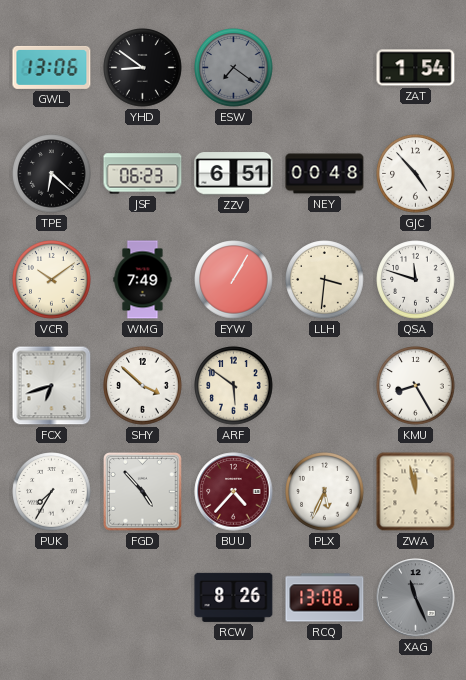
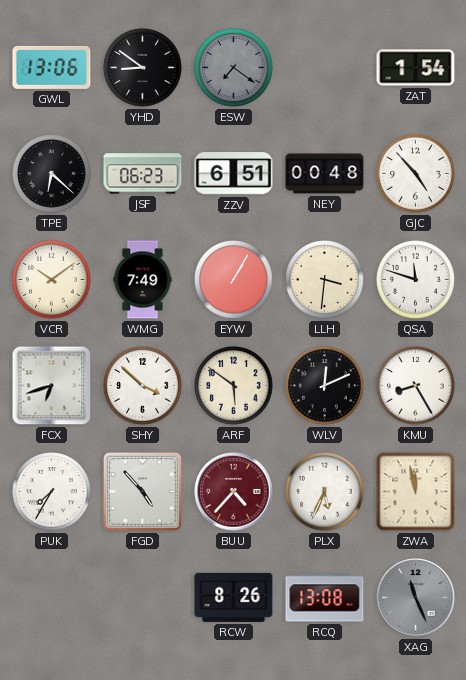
WLV: none -> 12:11
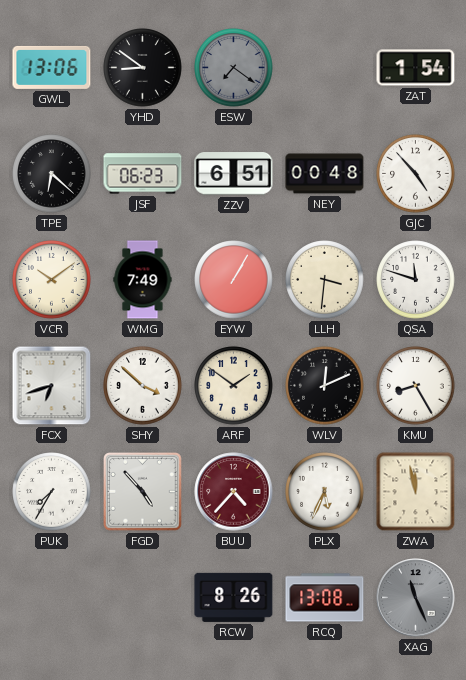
ARF: 5:51 -> 1:51
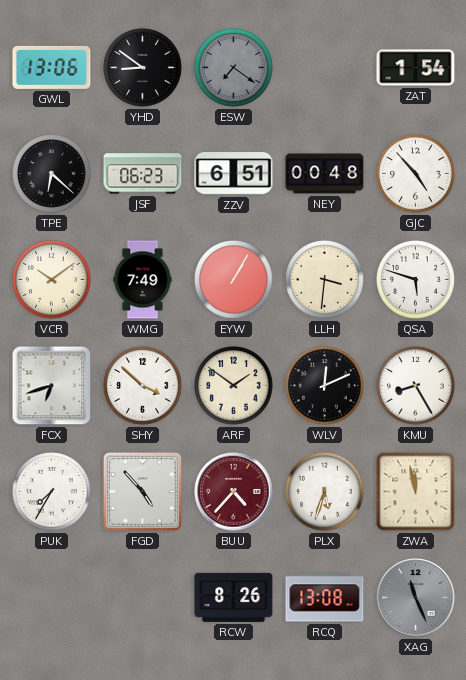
QSA: 11:48 -> 5:48
PLX: 5:34 -> 5:33
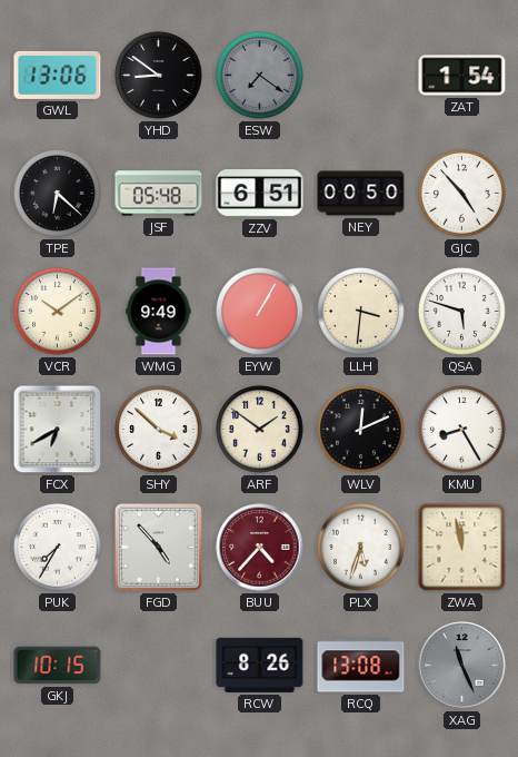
JSF: 06:23 -> 05:48
NEY: 00:48 -> 00:50
WMG: 7:49 -> 9:49
FCX: 6:42 -> 6:40
GKJ: none -> 10:15
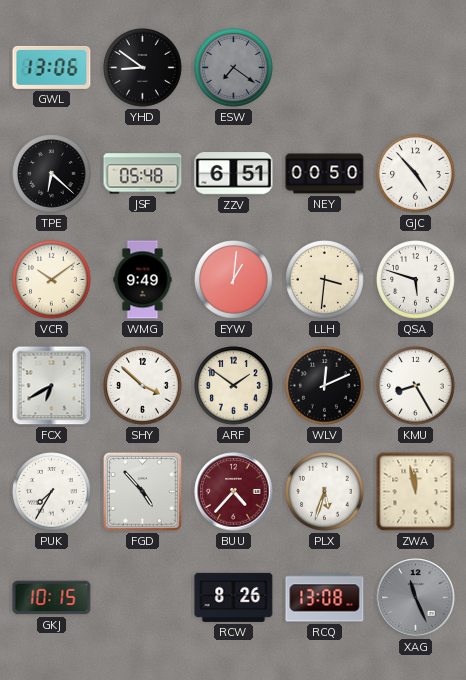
ZAT: 1:54 -> none
EYW: 1:05 -> 1:01
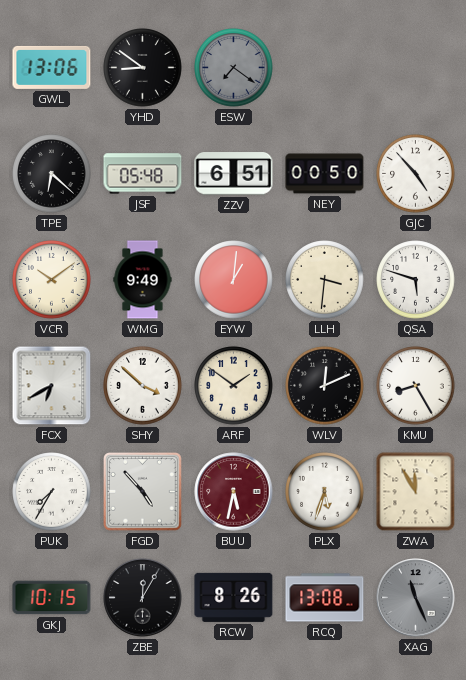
BUU: 4:37 -> 5:32
ZWA: 11:58 -> 11:55
ZBE: none -> 12:05
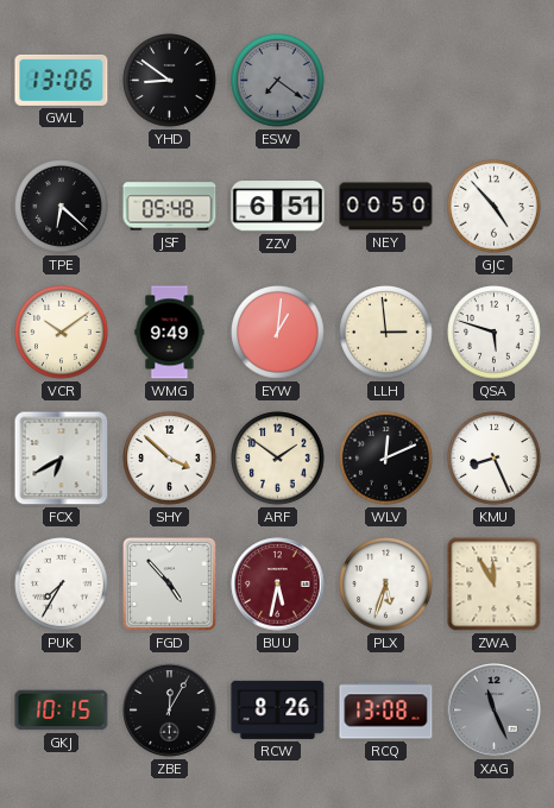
LLH: 3:31 -> 2:59
KMU: 8:25 -> 8:26
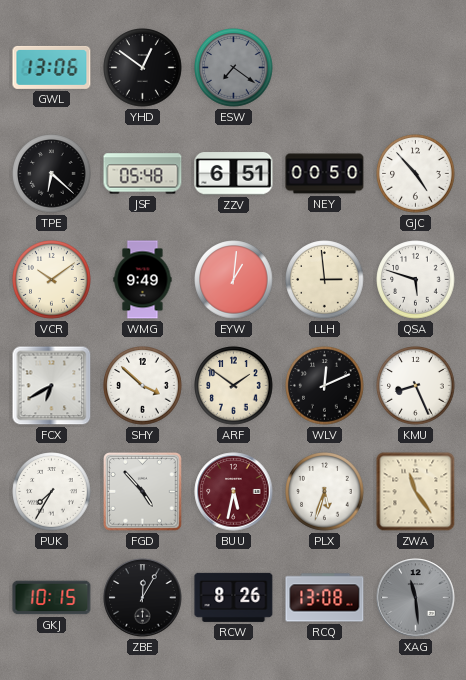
YHD: 8:51 -> 12:51
ZWA: 11:55 -> 11:24
XAG: 11:26 -> 11:29
